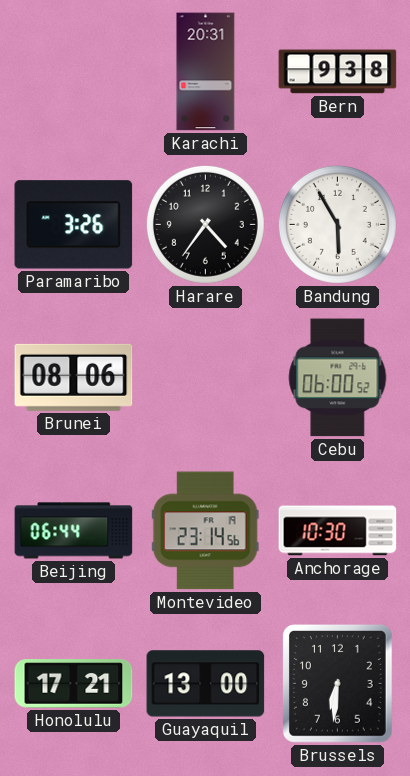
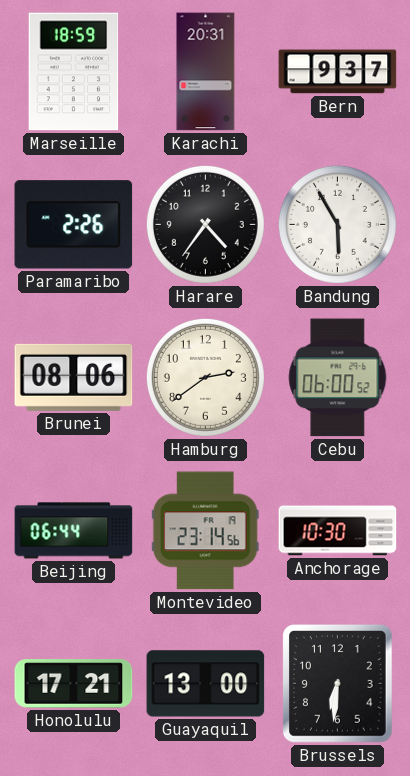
Marseille: none -> 18:59
Bern: 9:38 -> 9:37
Paramaribo: 3:26 -> 2:26
Hamburg: none -> 2:39
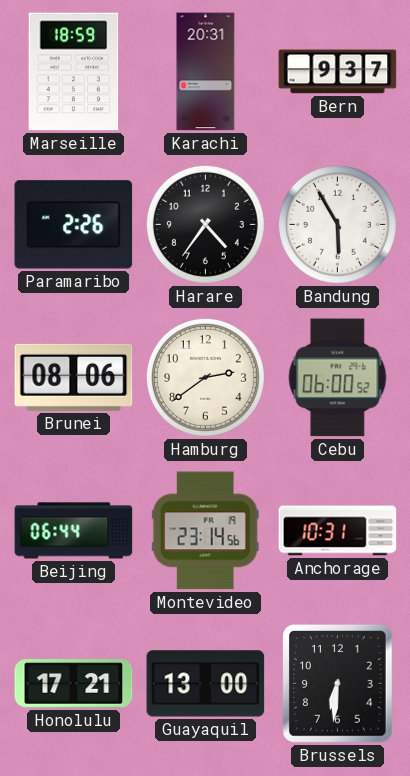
Anchorage: 10:30 -> 10:31
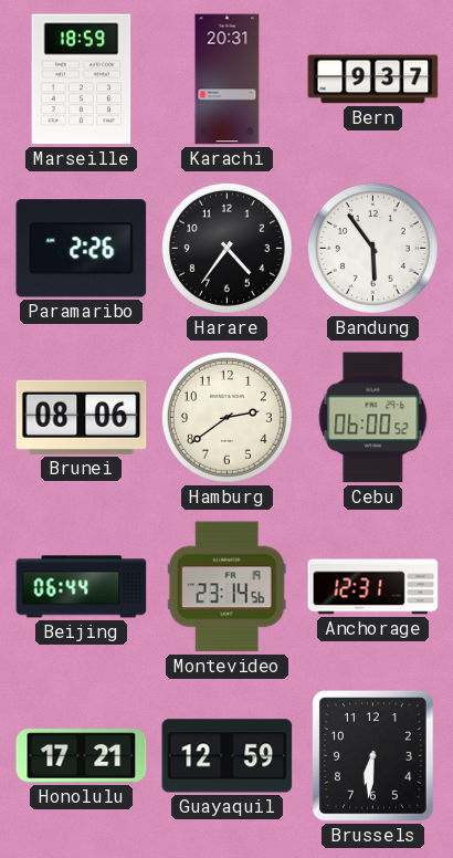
Bandung: 5:55 -> 5:54
Anchorage: 10:31 -> 12:31
Guayaquil: 13:00 -> 12:59
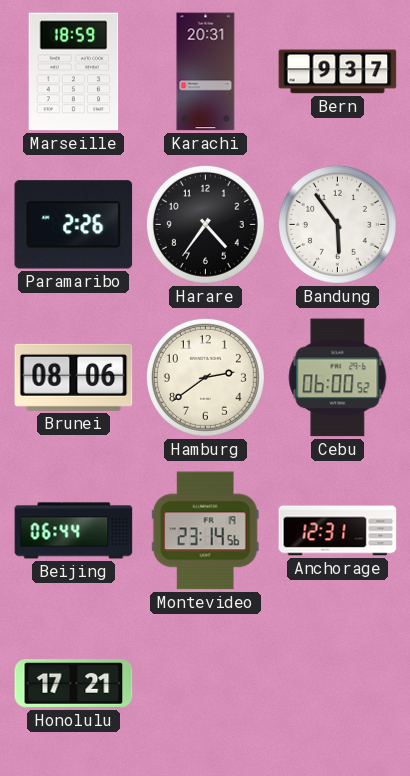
Guayaquil: 12:59 -> none
Brussels: 6:31 -> none
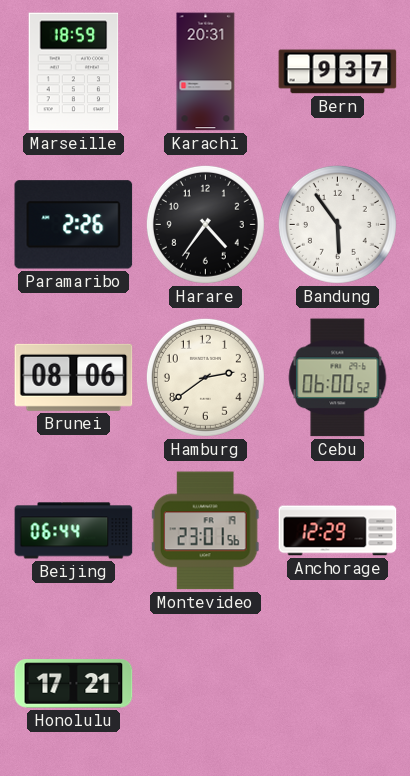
Montevideo: 23:14 -> 23:01
Anchorage: 12:31 -> 12:29
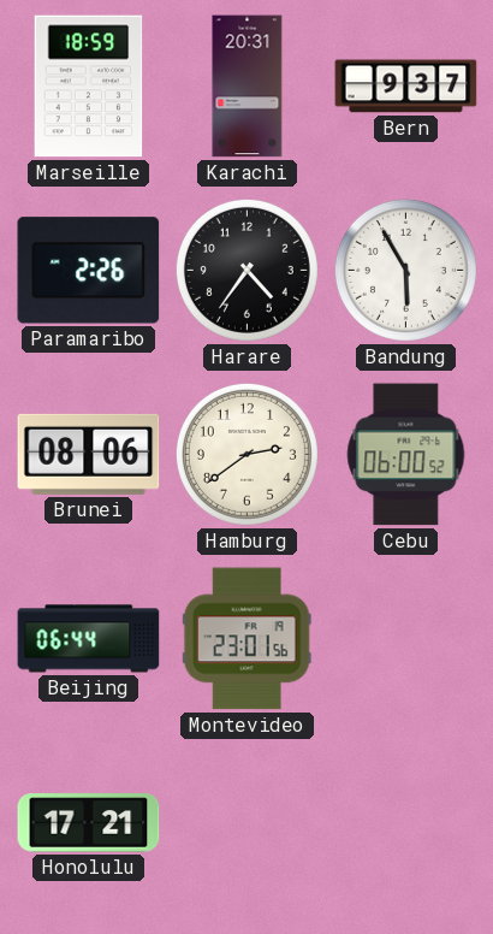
Bandung: 5:54 -> 5:55
Anchorage: 12:29 -> none
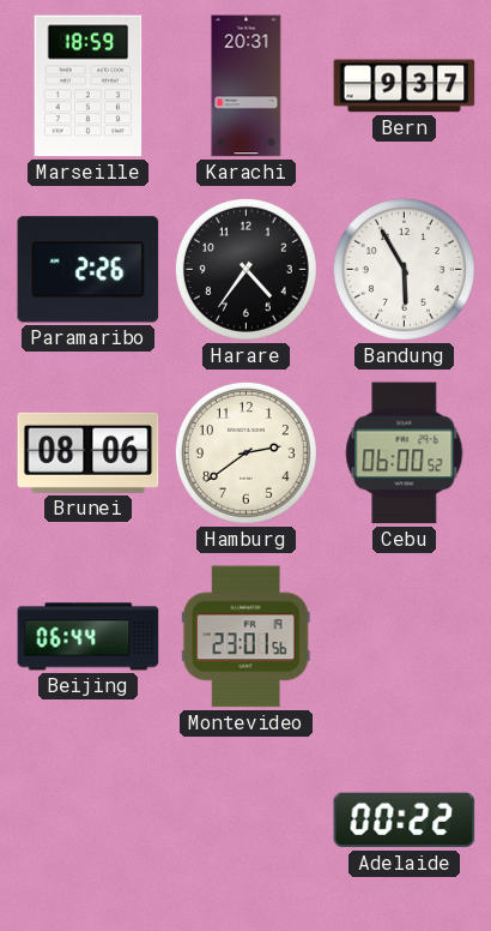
Honolulu: 17:21 -> none
Adelaide: none -> 00:22
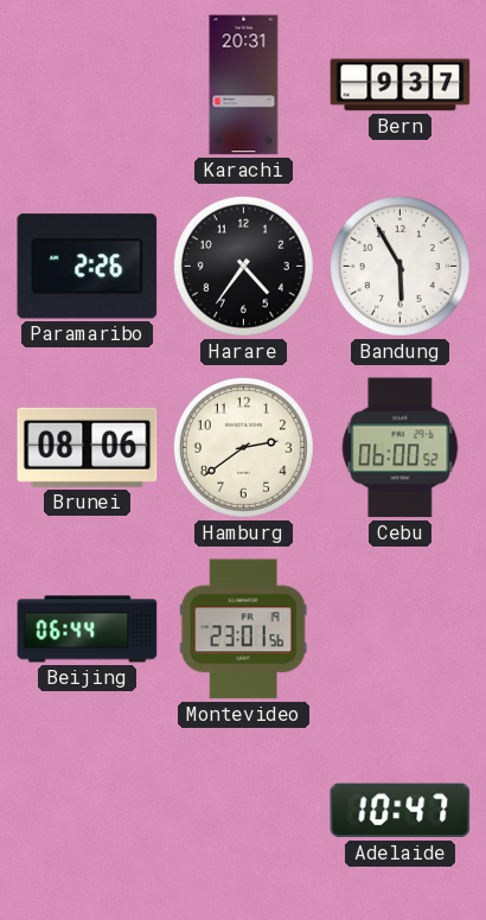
Marseille: 18:59 -> none
Adelaide: 00:22 -> 10:47
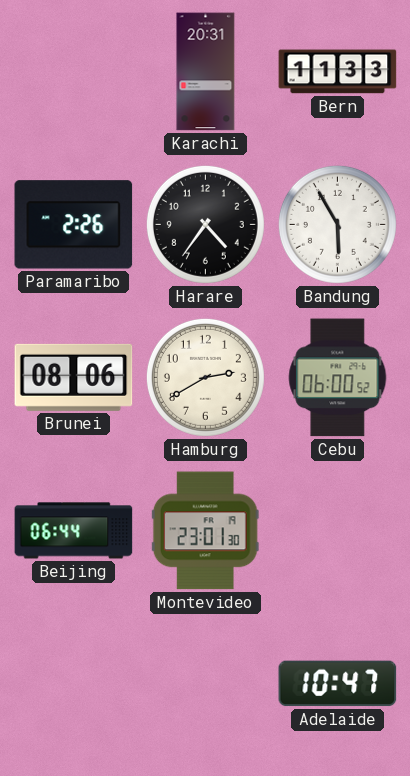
Bern: 9:37 -> 11:33
Hamburg: 2:39 -> 2:40
Montevideo: 23:01:56 -> 23:01:30
